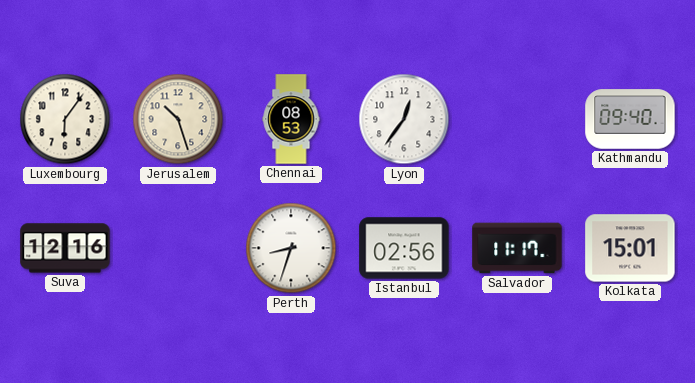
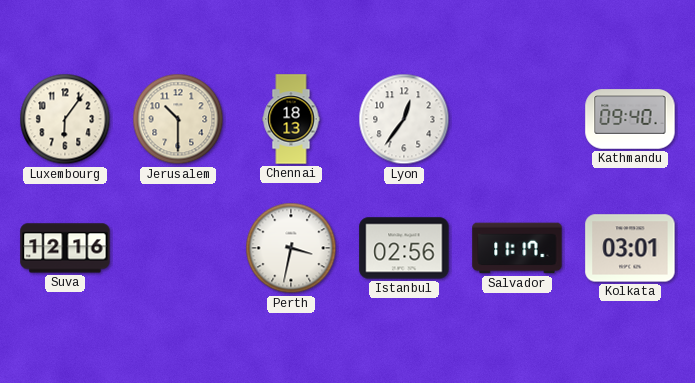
Jerusalem: 10:27 -> 10:30
Chennai: 08:53 -> 18:13
Perth: 8:33 -> 3:32
Kolkata: 15:01 -> 03:01
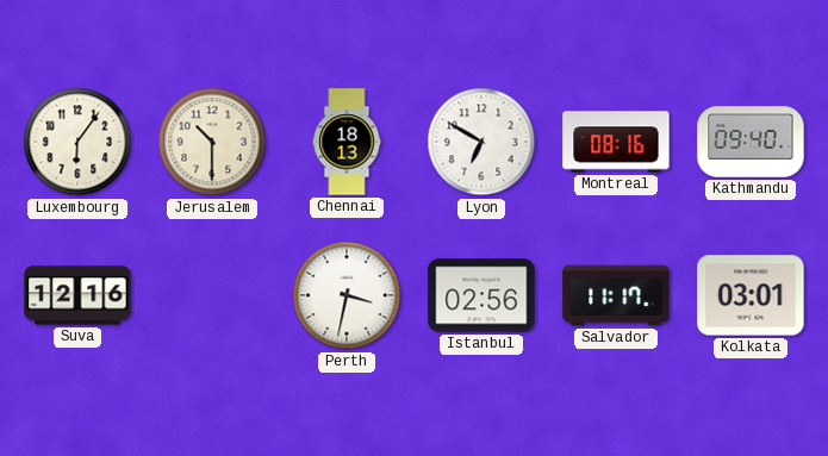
Lyon: 12:36 -> 6:50
Montreal: none -> 08:16
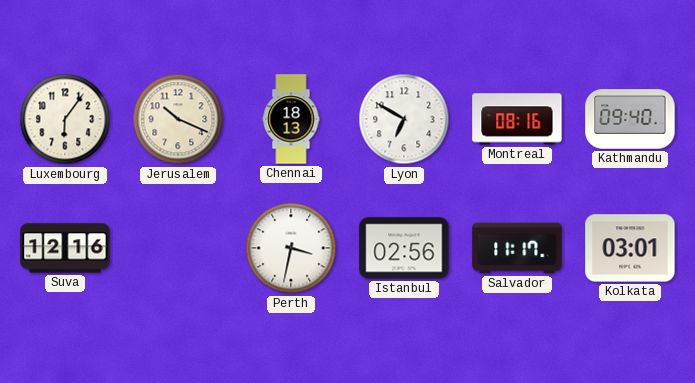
Jerusalem: 10:30 -> 10:19
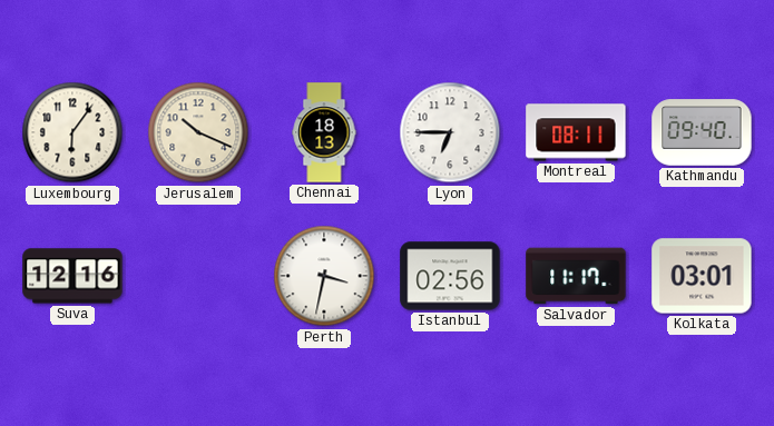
Lyon: 6:50 -> 6:45
Montreal: 08:16 -> 08:11
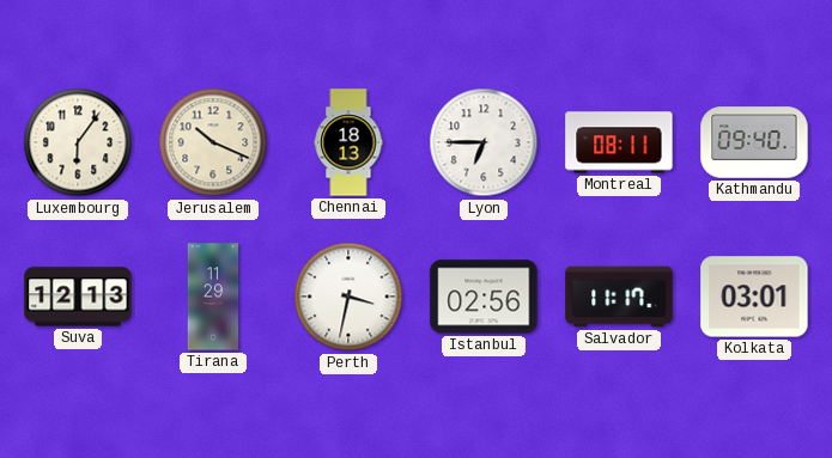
Suva: 12:16 -> 12:13
Tirana: none -> 11:29
